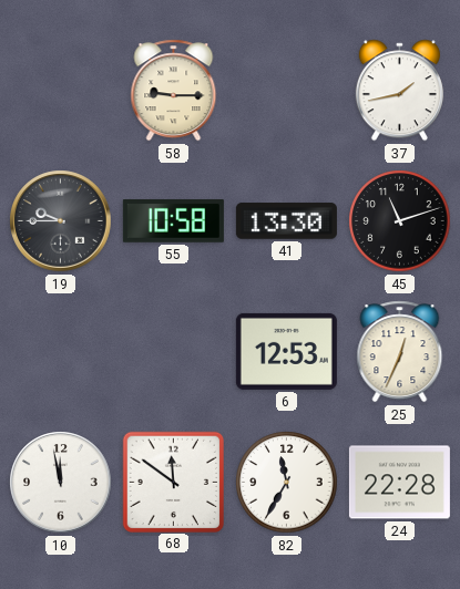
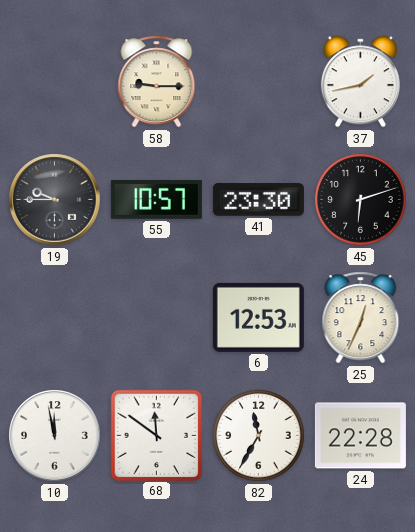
55: 10:58 -> 10:57
41: 13:30 -> 23:30
45: 11:12 -> 6:12
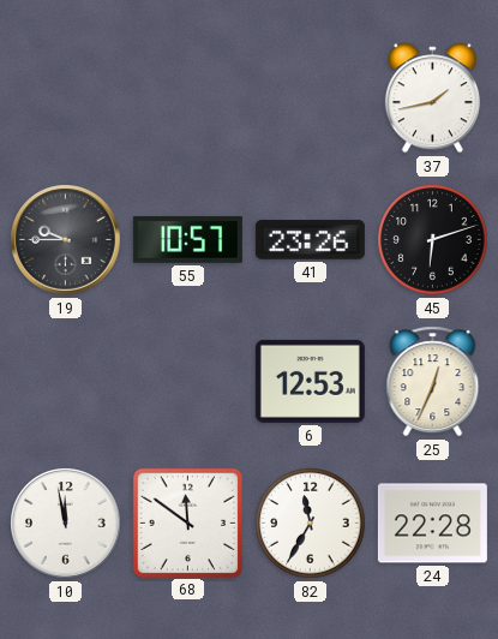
58: 9:15 -> none
41: 23:30 -> 23:26
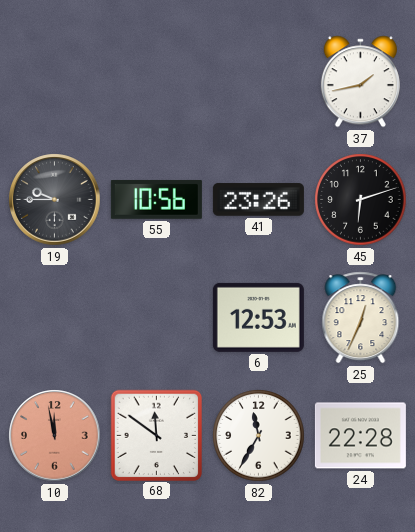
55: 10:57 -> 10:56
10 dial: white -> salmon
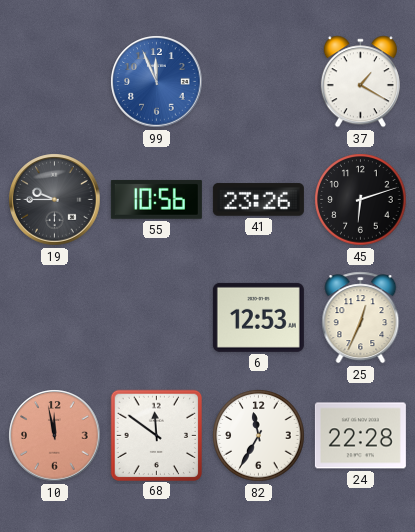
99: none -> 11:56
37: 1:43 -> 1:20
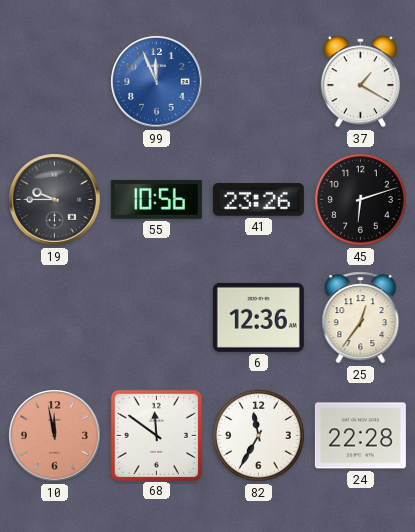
6: 12:53 -> 12:36
25: 12:34 -> 12:36
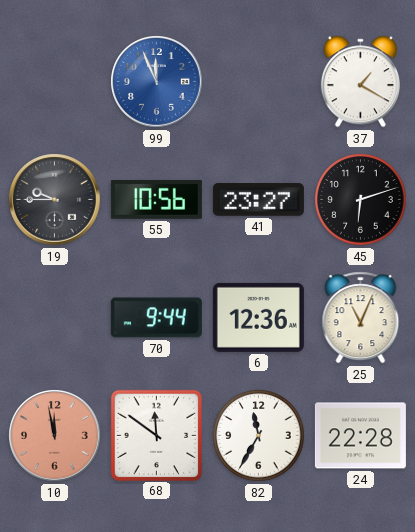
41: 23:26 -> 23:27
70: none -> 9:44
25: 12:36 -> 11:04
